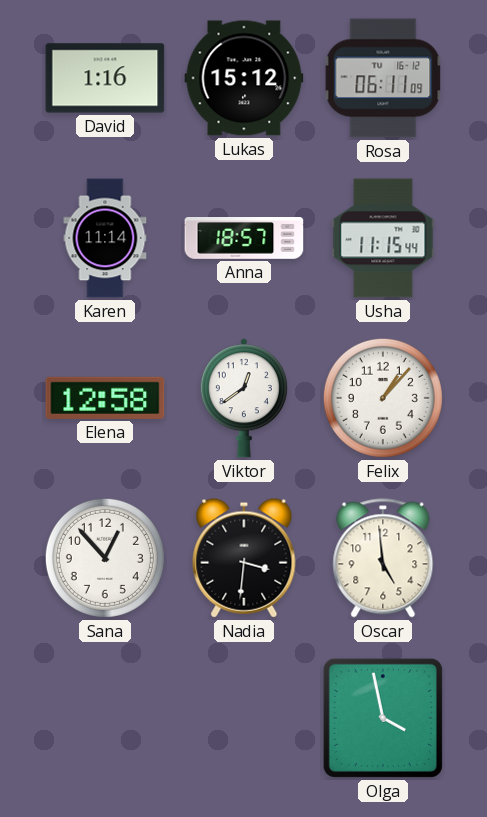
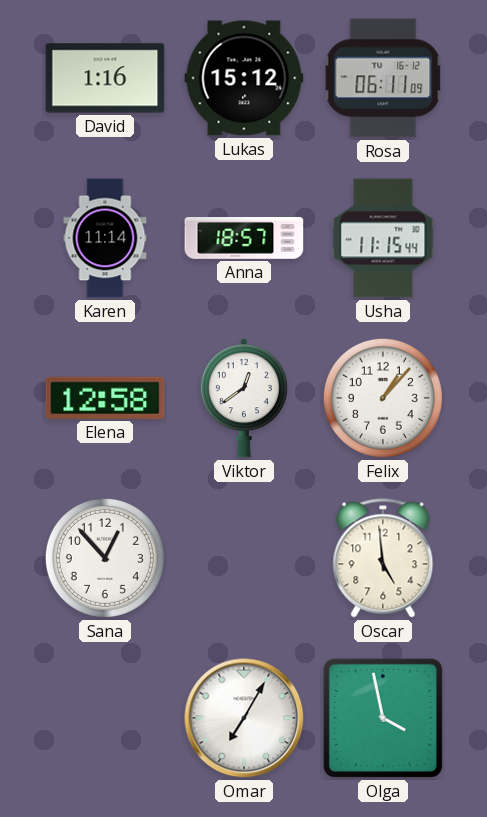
Nadia: 3:31 -> none
Omar: none -> 7:05
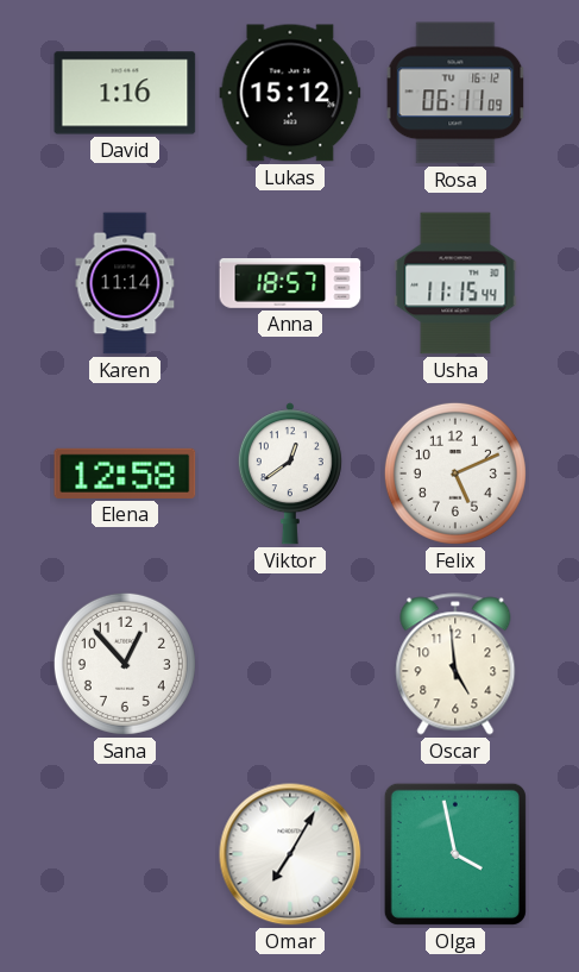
Felix: 1:07 -> 5:11
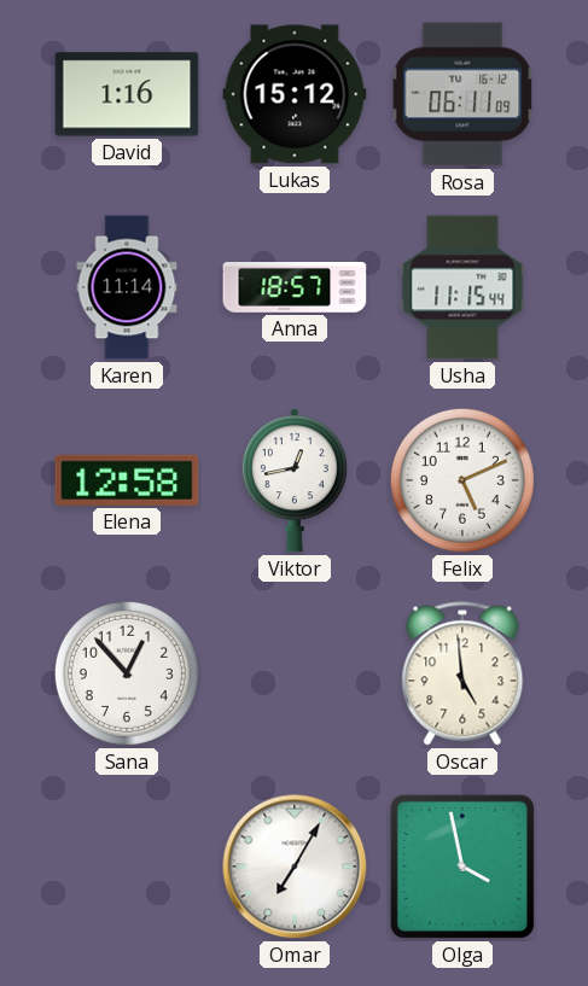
Viktor: 12:39 -> 12:43
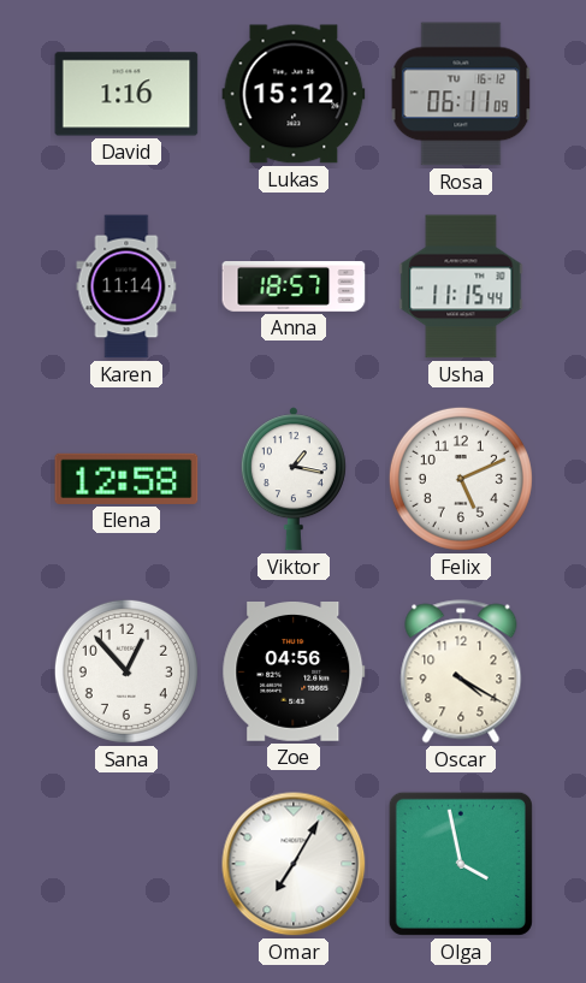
Viktor: 12:43 -> 1:17
Zoe: none -> 04:56
Oscar: 4:59 -> 4:20
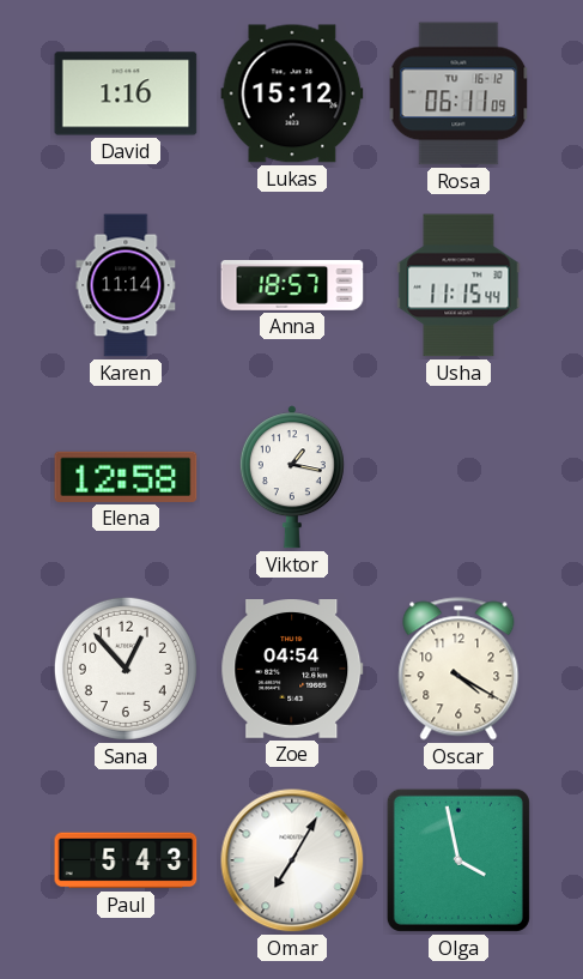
Felix: 5:11 -> none
Zoe: 04:56 -> 04:54
Paul: none -> 5:43
